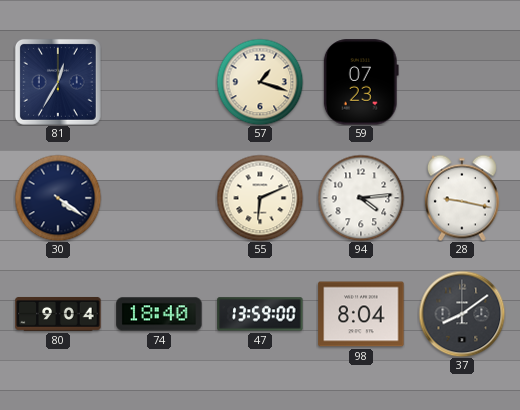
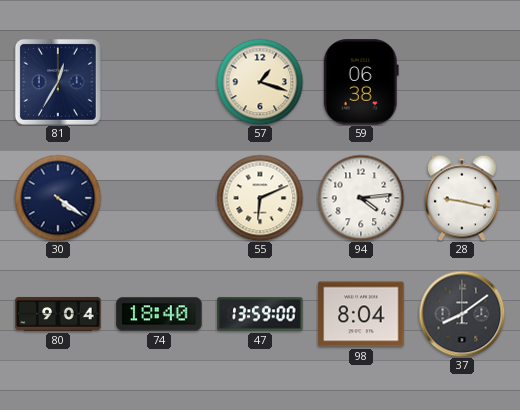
59: 07:23 -> 06:38
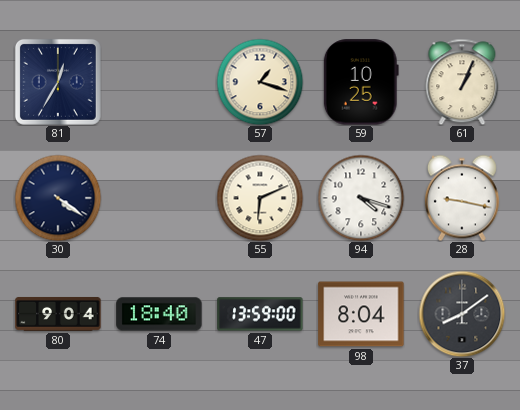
59: 06:38 -> 10:25
61: none -> 1:04
94: 4:14 -> 4:18
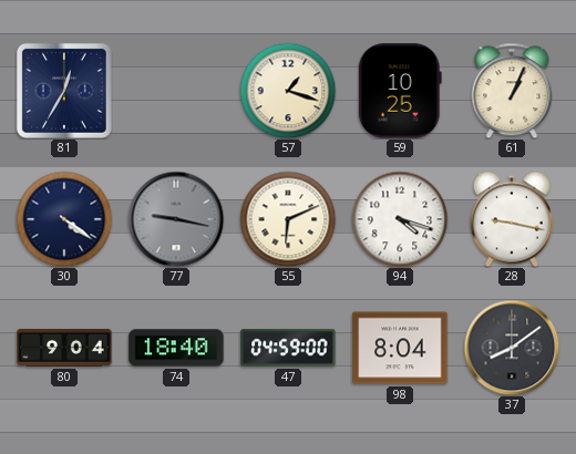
77: none -> 9:17
47: 13:59 -> 04:59
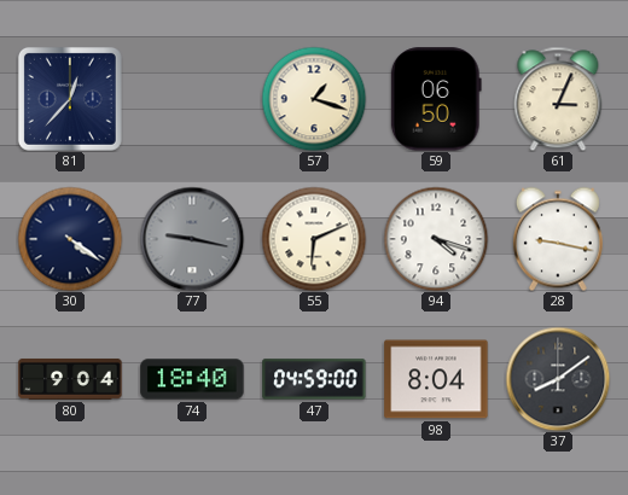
81: 12:35 -> 12:37
59: 10:25 -> 06:50
61: 1:04 -> 3:04
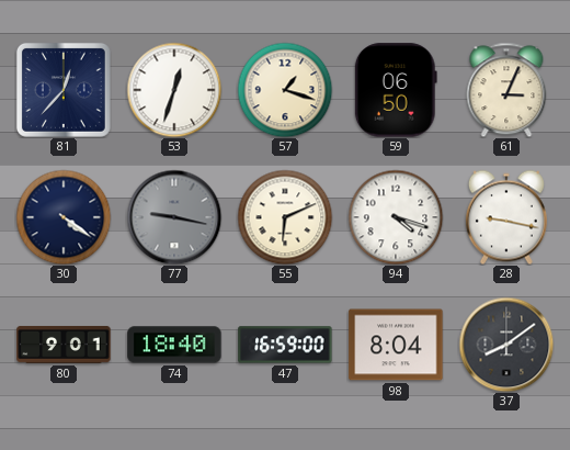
53: none -> 12:33
80: 9:04 -> 9:01
47: 04:59 -> 16:59
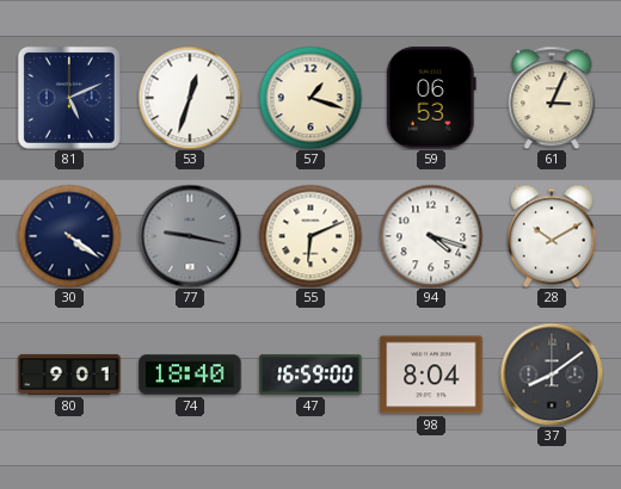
81: 12:37 -> 5:11
59: 06:50 -> 06:53
28: 9:17 -> 10:10
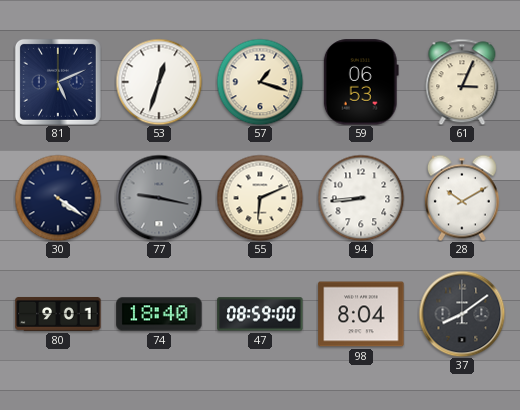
94: 4:18 -> 8:44
47: 16:59 -> 08:59
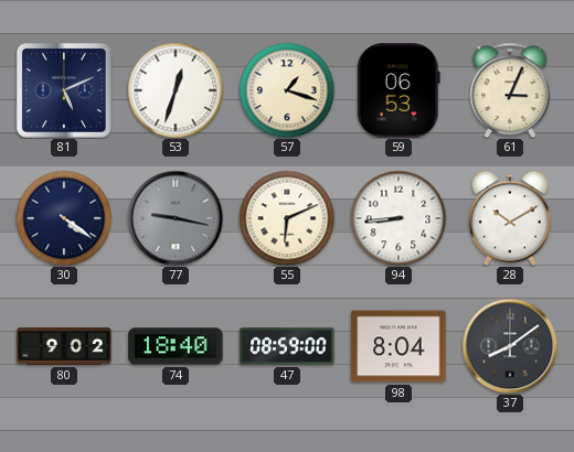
80: 9:01 -> 9:02
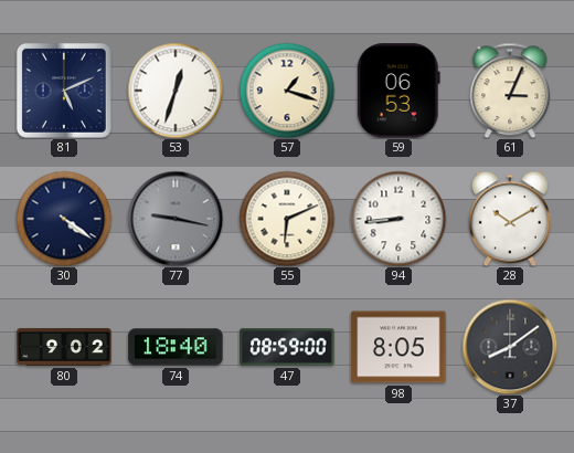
98: 8:04 -> 8:05
